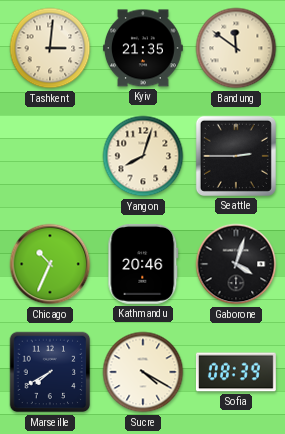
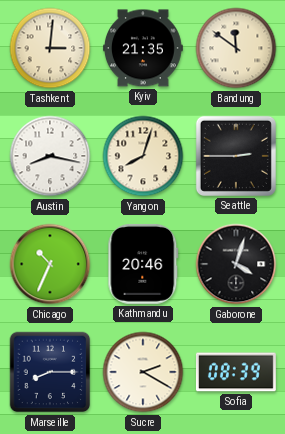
Austin: none -> 8:17
Marseille: 7:40 -> 8:15
Sucre: 4:20 -> 2:20
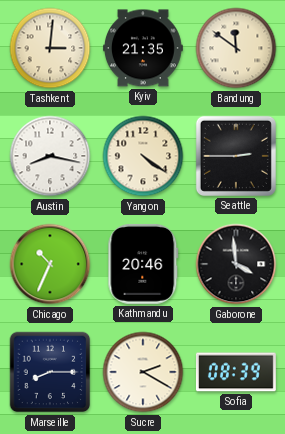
Yangon: 8:03 -> 4:21
Gaborone: 4:03 -> 3:59
